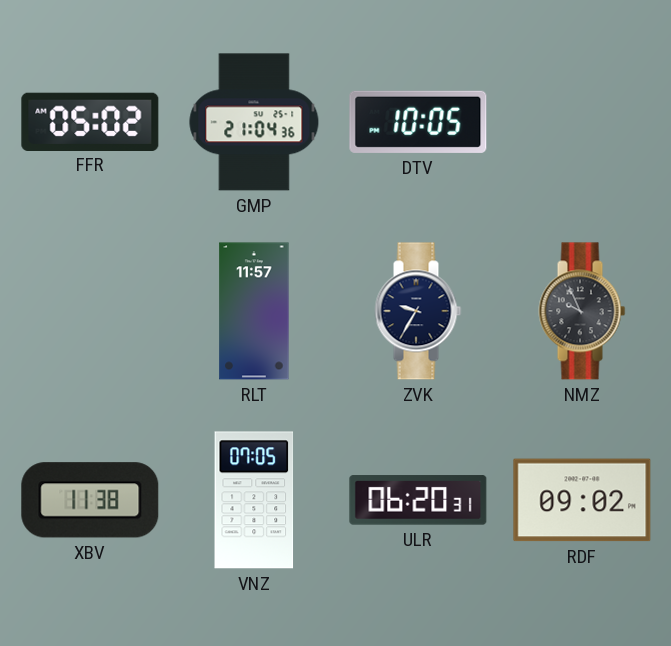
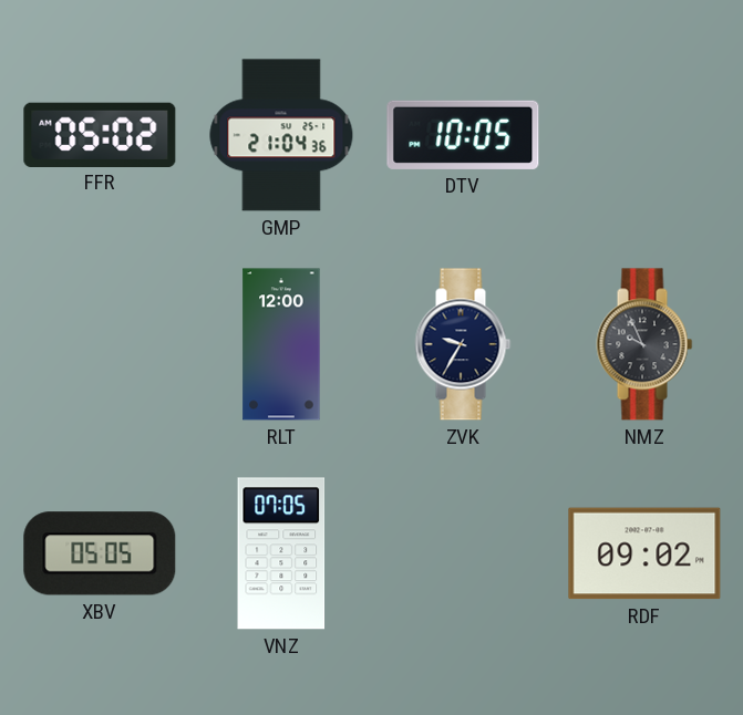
RLT: 11:57 -> 12:00
XBV: 11:38 -> 05:05
ULR: 06:20 -> none
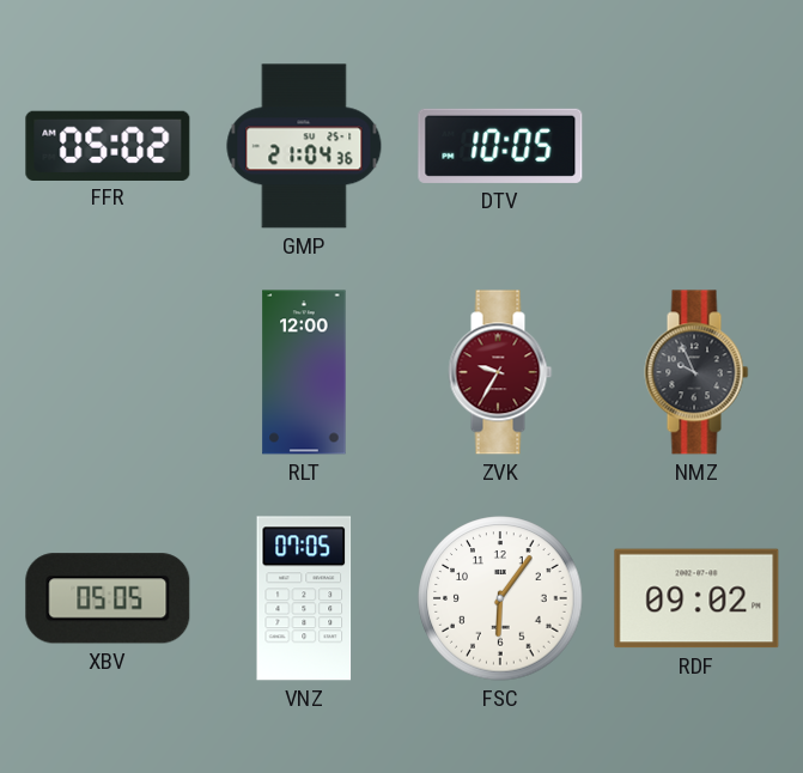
ZVK dial: navy -> burgundy
FSC: none -> 6:06
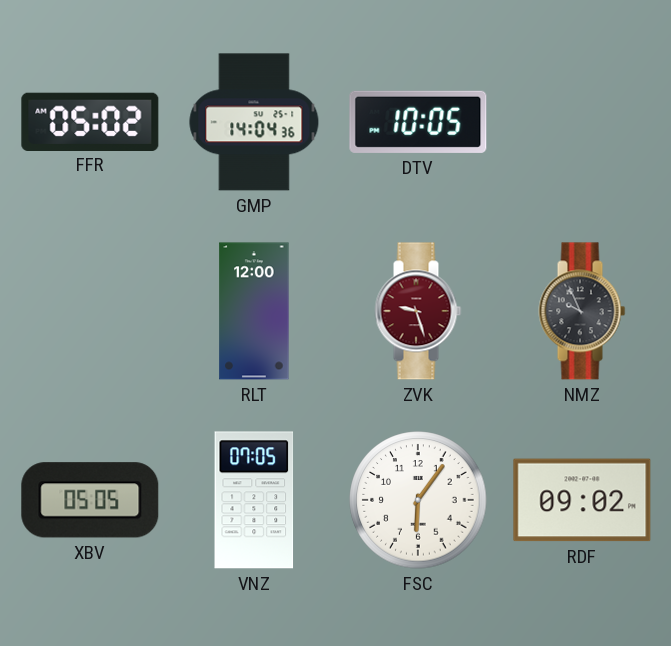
GMP: 21:04 -> 14:04
ZVK: 9:35 -> 9:27
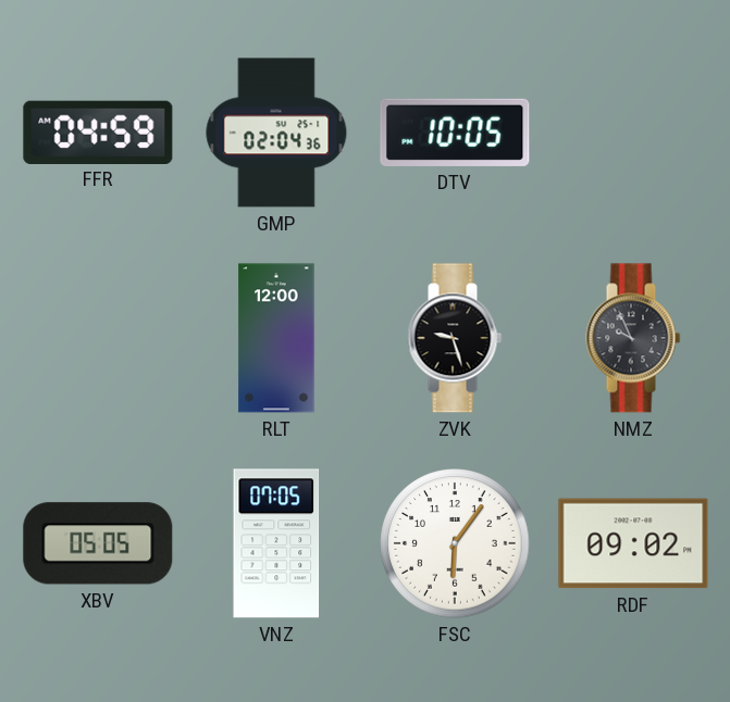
FFR: 05:02 -> 04:59
GMP: 14:04 -> 02:04
ZVK dial: burgundy -> black
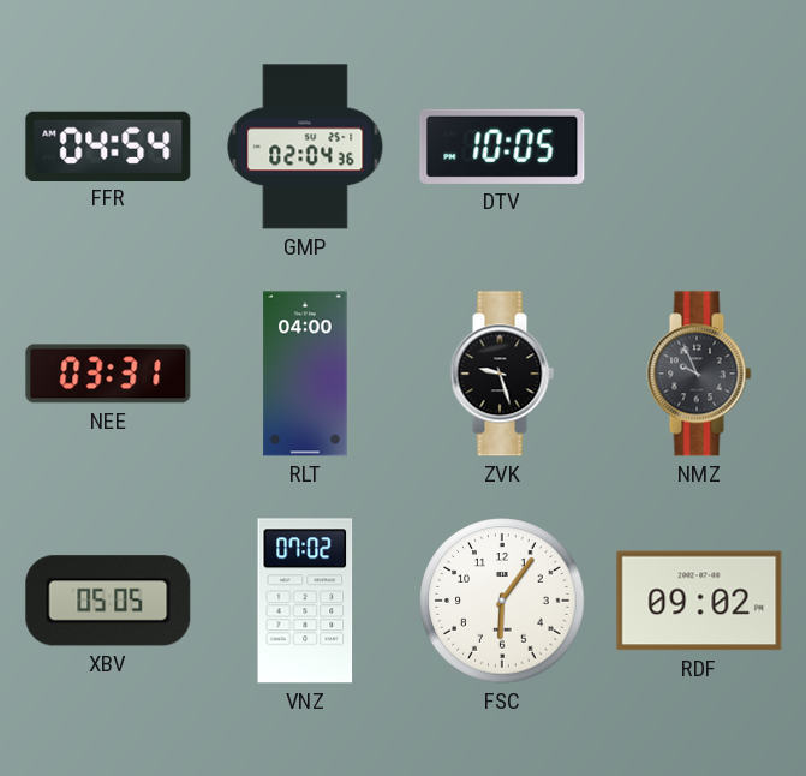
FFR: 04:59 -> 04:54
NEE: none -> 03:31
RLT: 12:00 -> 04:00
VNZ: 07:05 -> 07:02
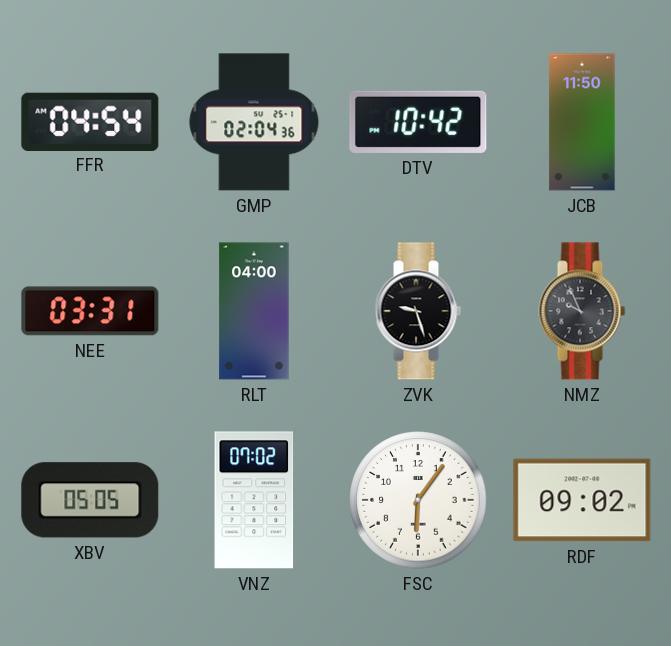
DTV: 10:05 -> 10:42
JCB: none -> 11:50
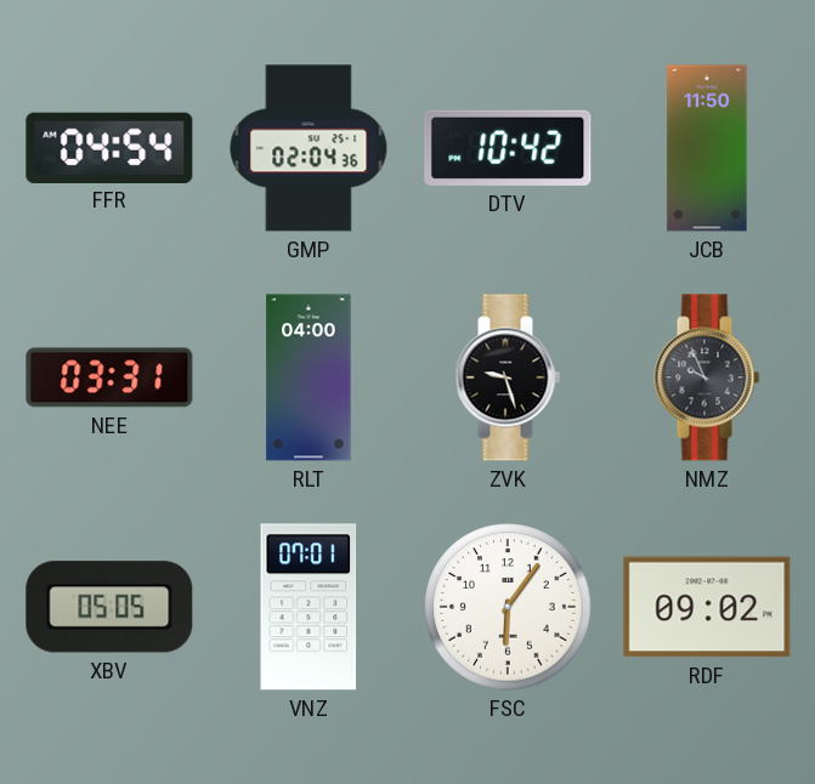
VNZ: 07:02 -> 07:01
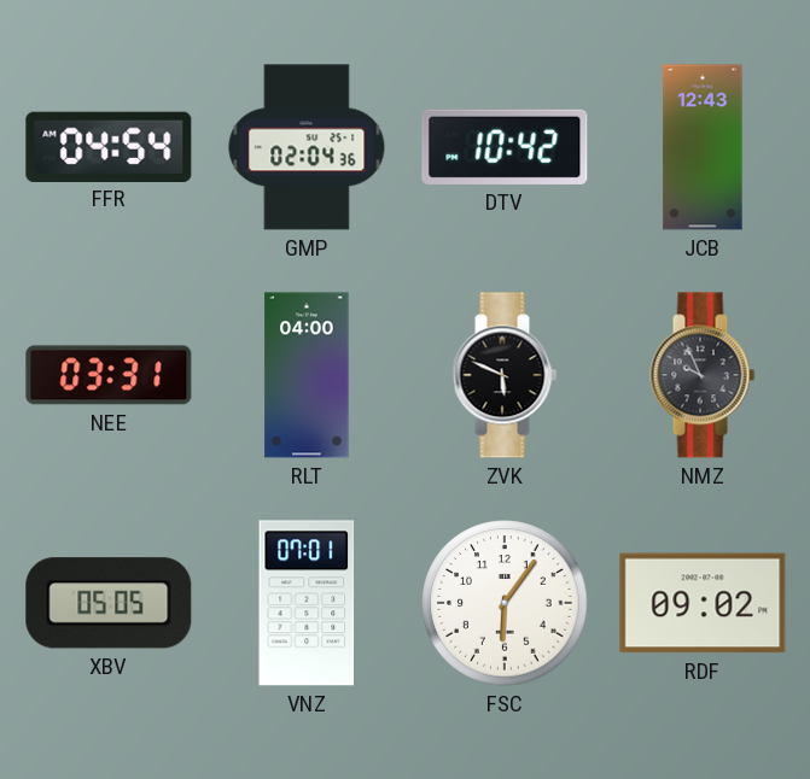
JCB: 11:50 -> 12:43
ZVK: 9:27 -> 5:49
